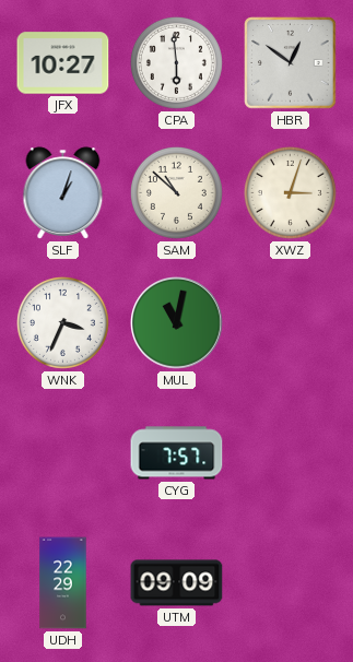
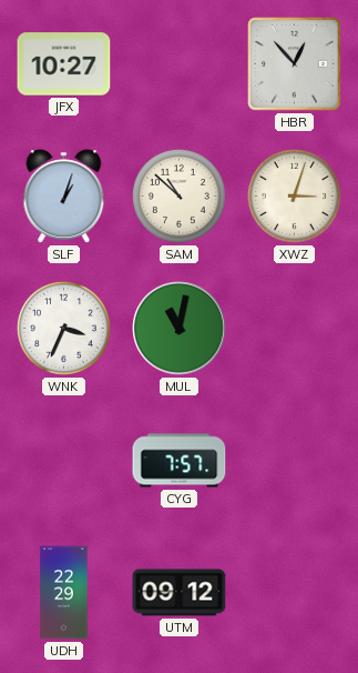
CPA: 5:59 -> none
HBR: 12:51 -> 12:53
UTM: 09:09 -> 09:12
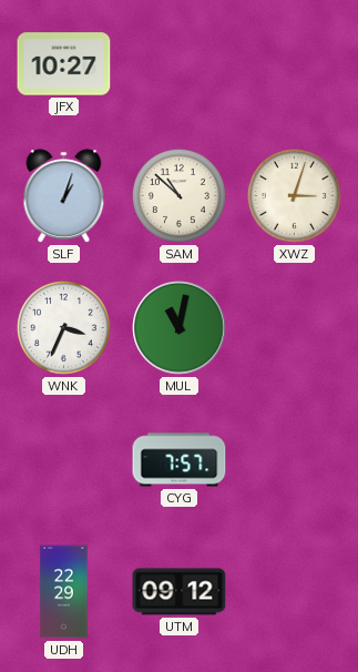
HBR: 12:53 -> none
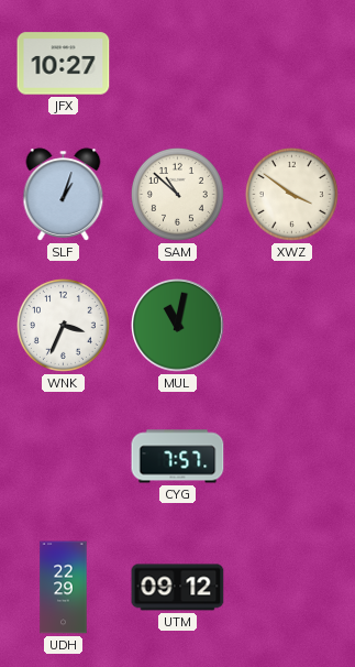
XWZ: 3:03 -> 3:51
